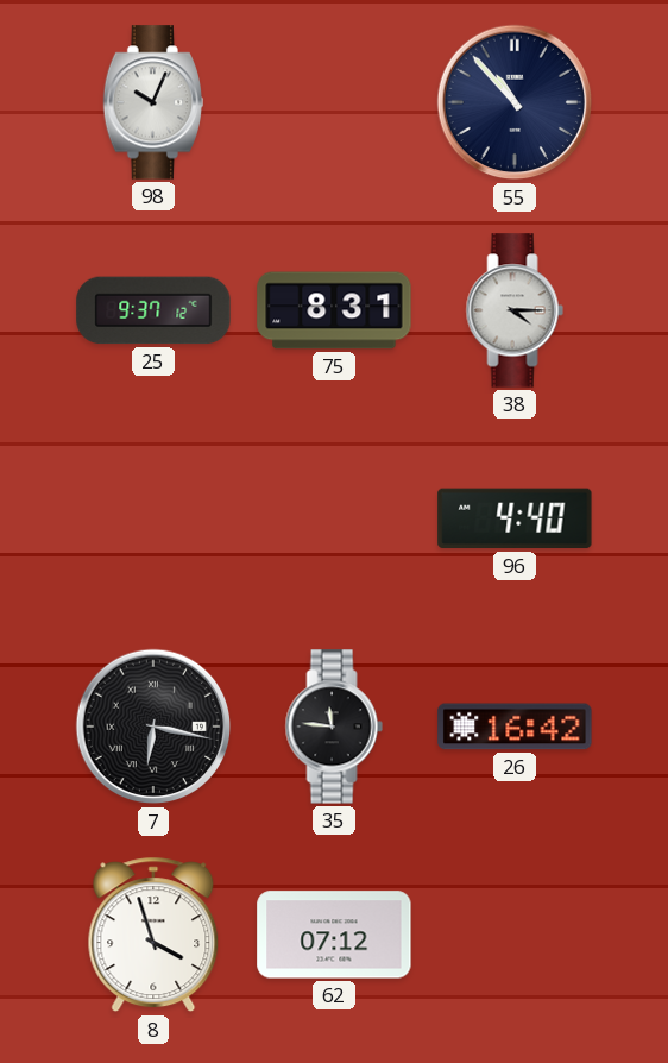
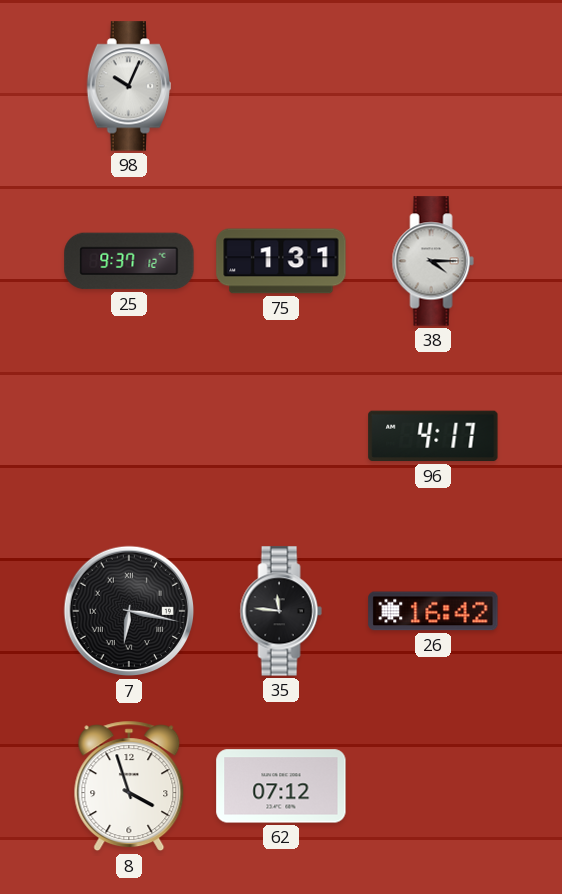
55: 10:53 -> none
75: 8:31 -> 1:31
96: 4:40 -> 4:17
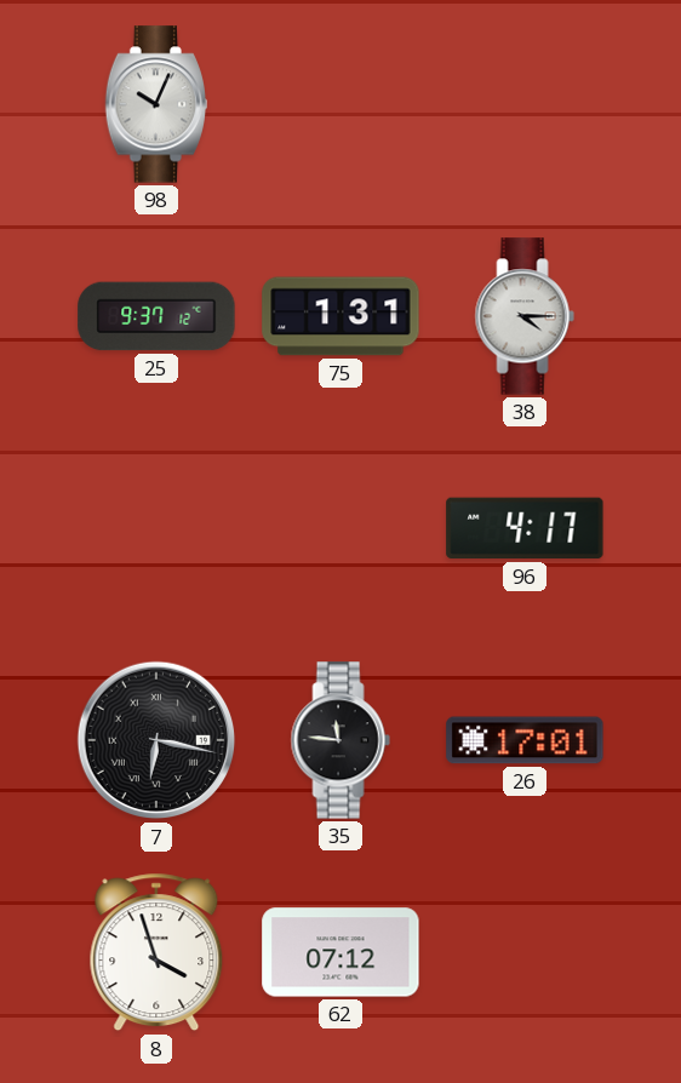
26: 16:42 -> 17:01
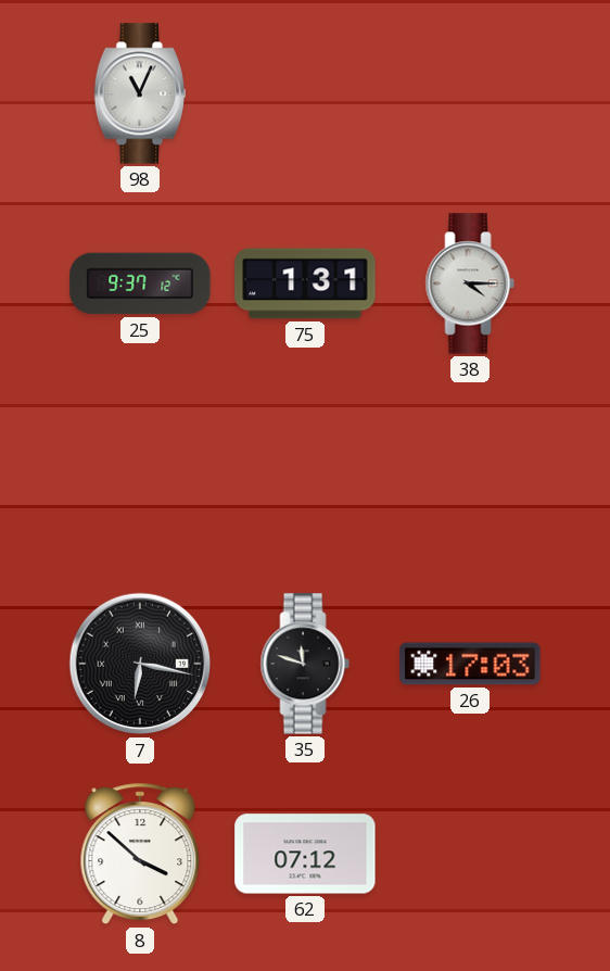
98: 10:04 -> 11:04
96: 4:17 -> none
35: 11:46 -> 11:48
26: 17:01 -> 17:03
8: 3:57 -> 3:52
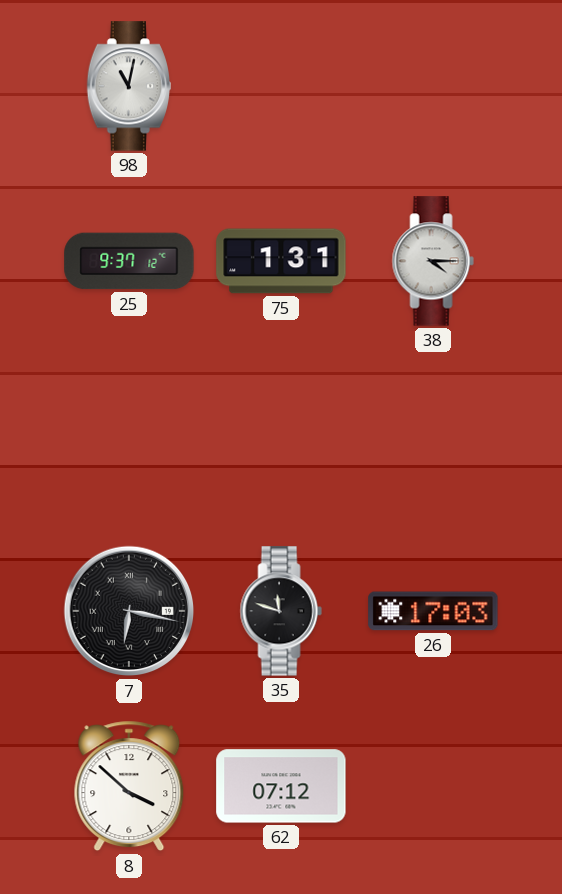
98: 11:04 -> 11:02
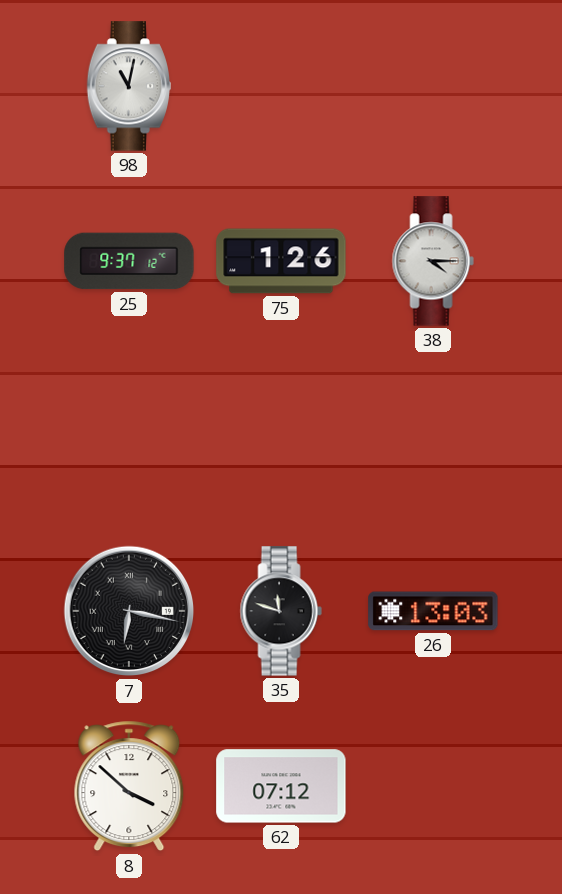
75: 1:31 -> 1:26
26: 17:03 -> 13:03
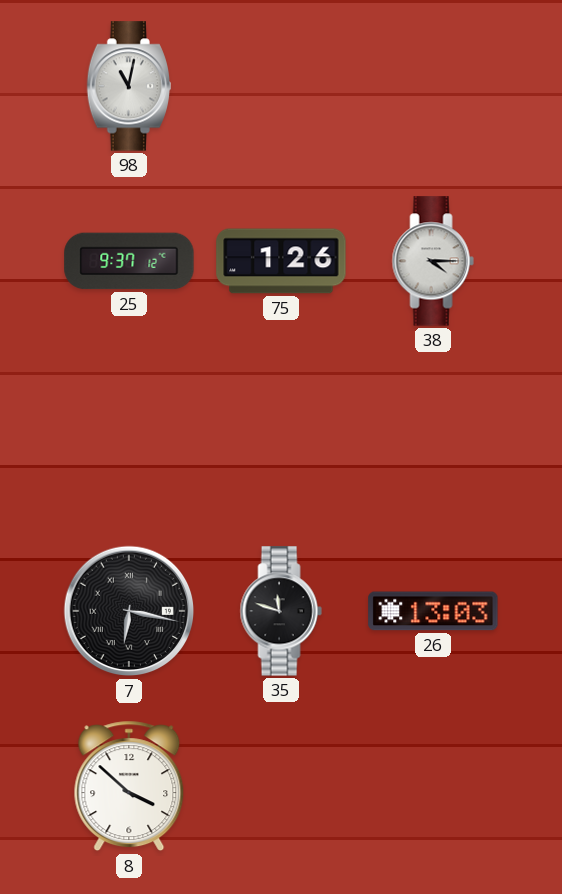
62: 07:12 -> none
